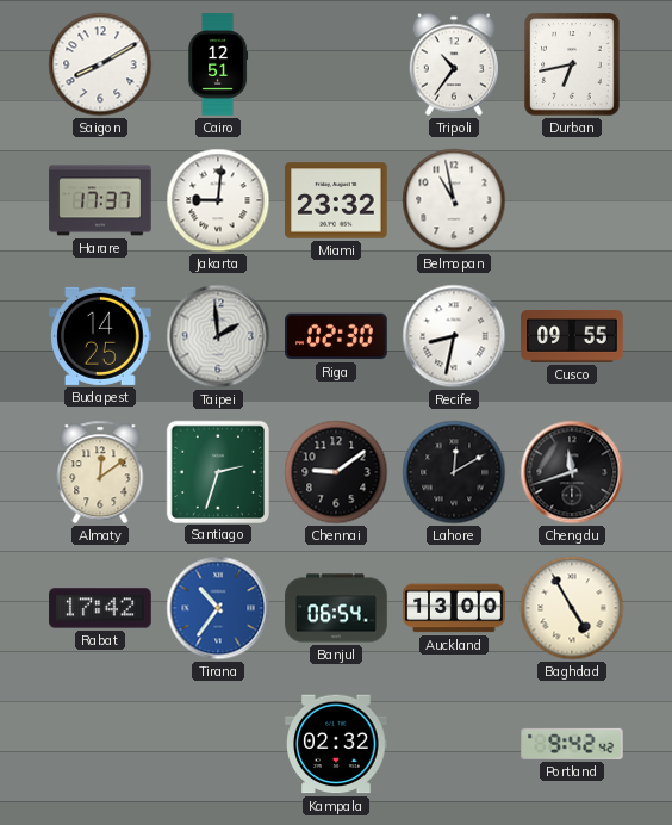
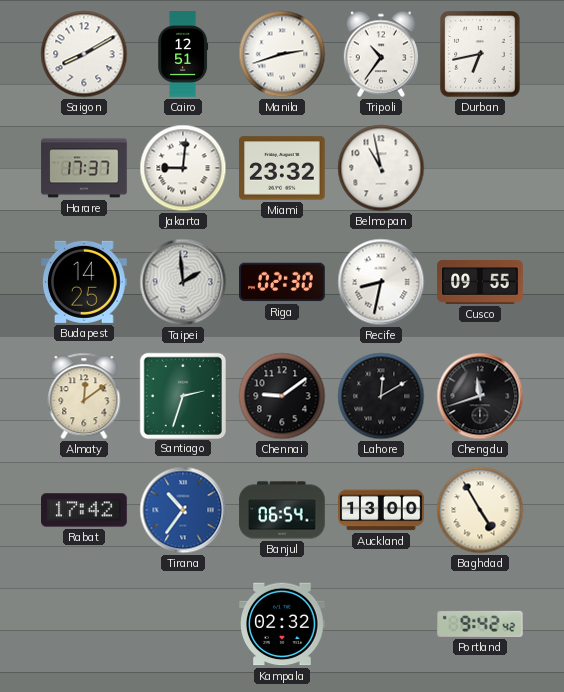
Manila: none -> 2:42
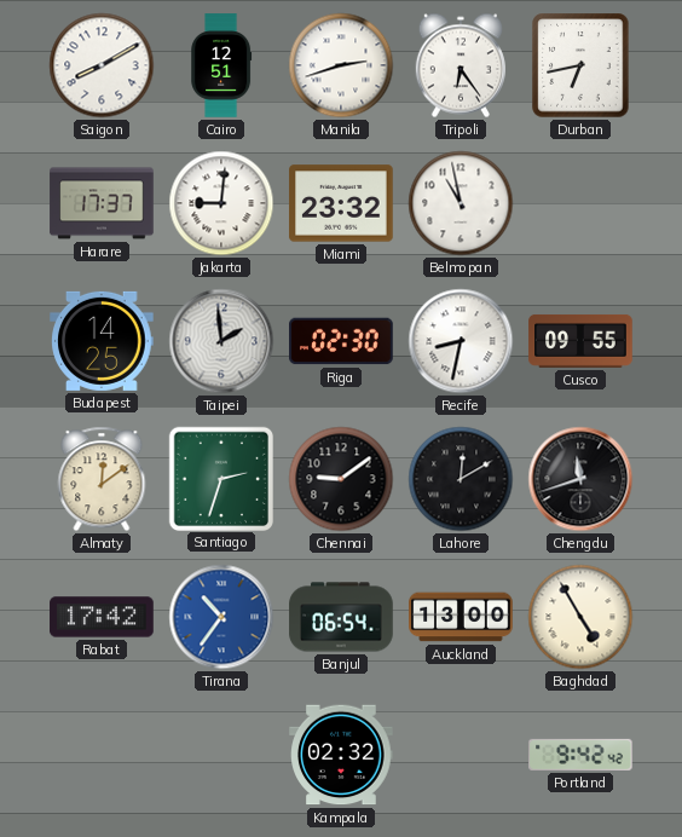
Tripoli: 10:36 -> 6:24
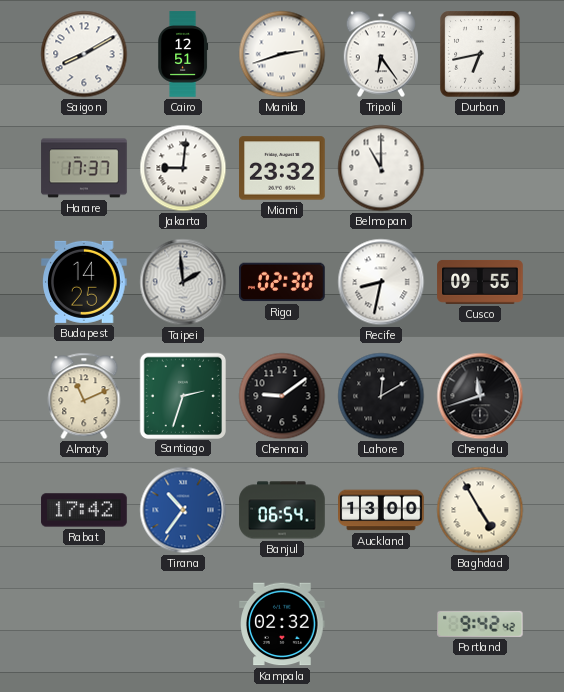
Belmopan: 10:58 -> 11:00
Almaty: 12:09 -> 11:11
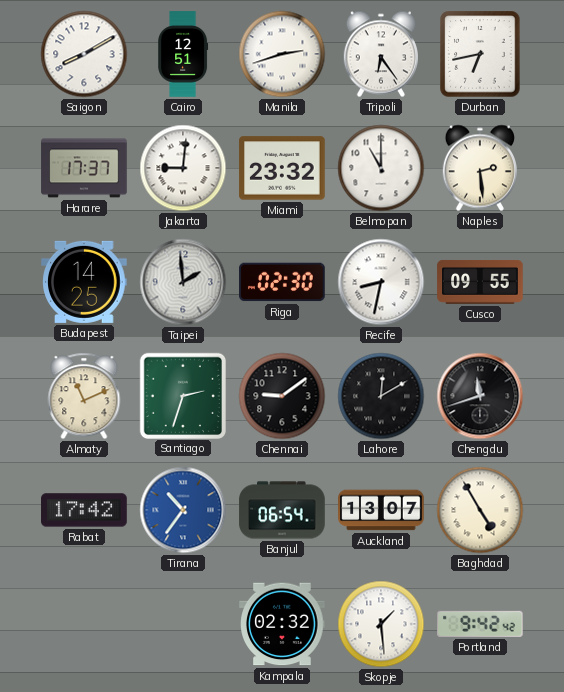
Naples: none -> 2:29
Auckland: 13:00 -> 13:07
Skopje: none -> 1:29
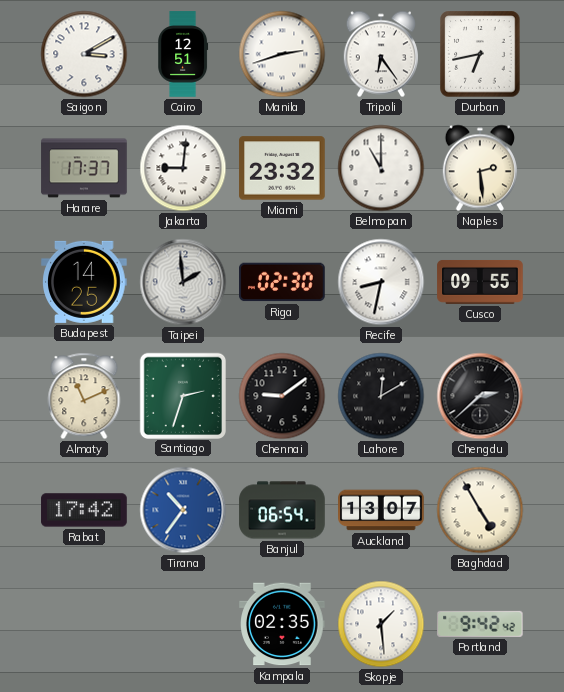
Saigon: 8:10 -> 3:10
Chengdu: 11:42 -> 2:38
Kampala: 02:32 -> 02:35
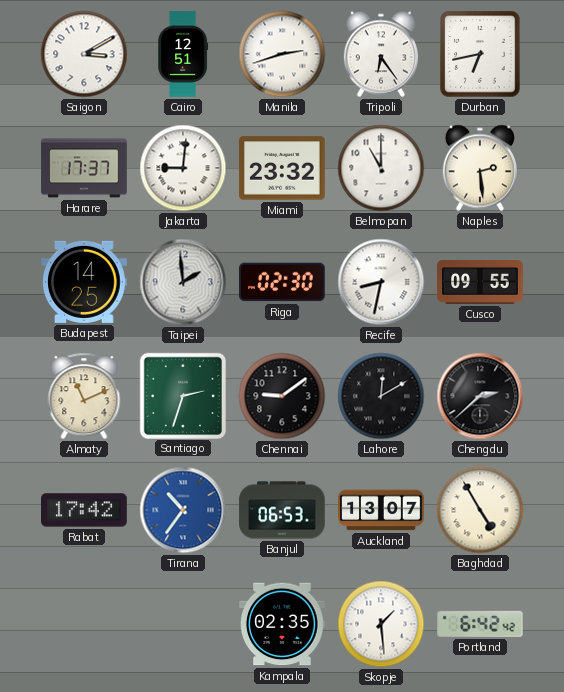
Banjul: 06:54 -> 06:53
Portland: 9:42 -> 6:42
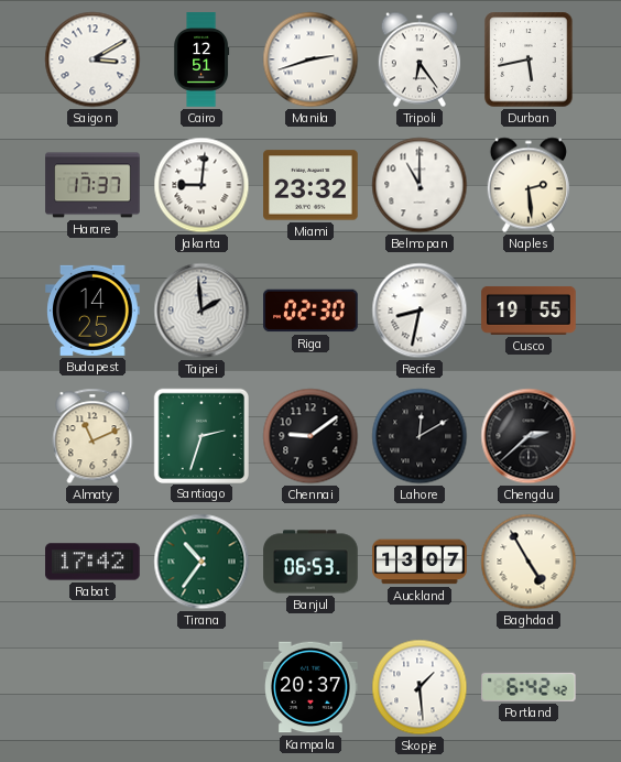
Durban: 6:43 -> 5:43
Cusco: 09:55 -> 19:55
Tirana dial: blue -> green
Kampala: 02:35 -> 20:37
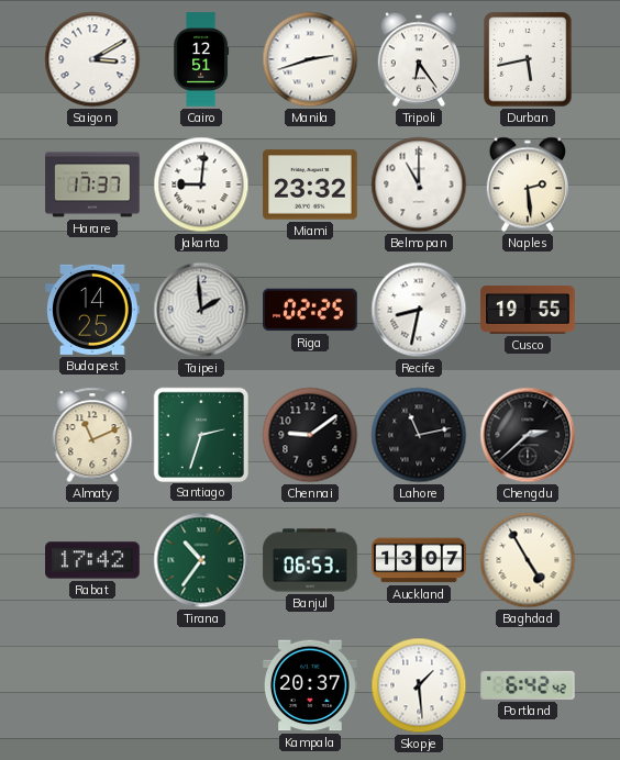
Riga: 02:30 -> 02:25
Lahore: 12:10 -> 11:13
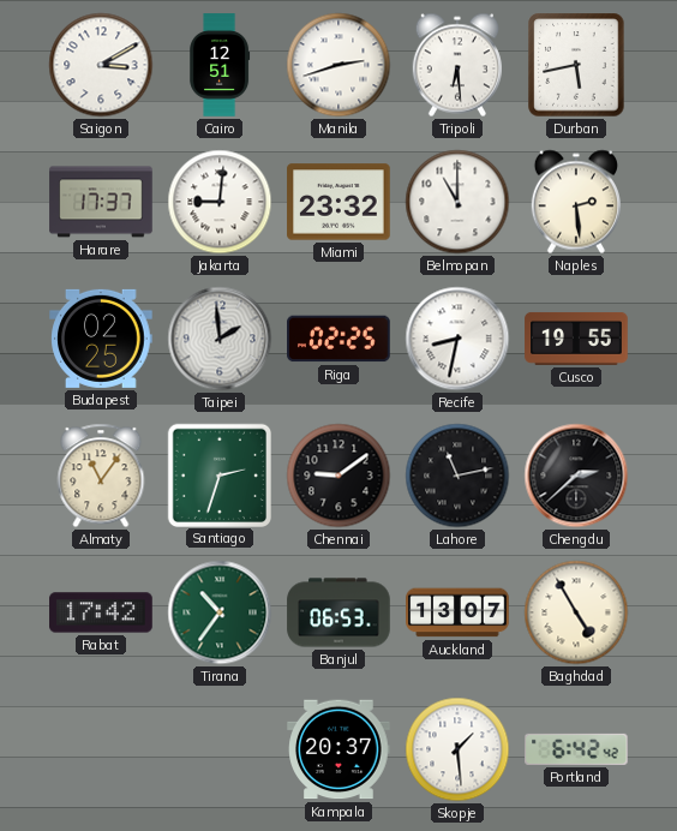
Tripoli: 6:24 -> 6:29
Budapest: 14:25 -> 02:25
Almaty: 11:11 -> 11:06
